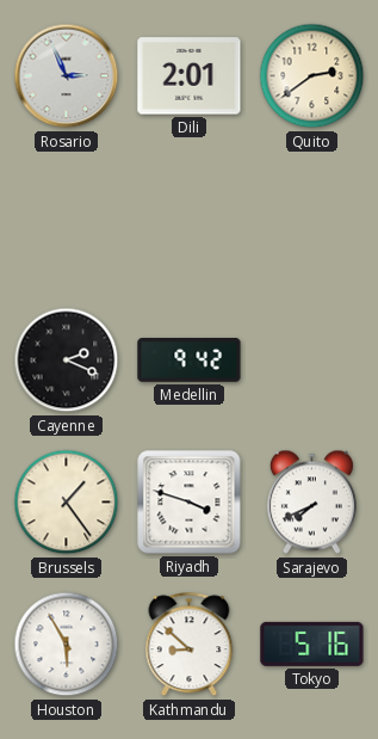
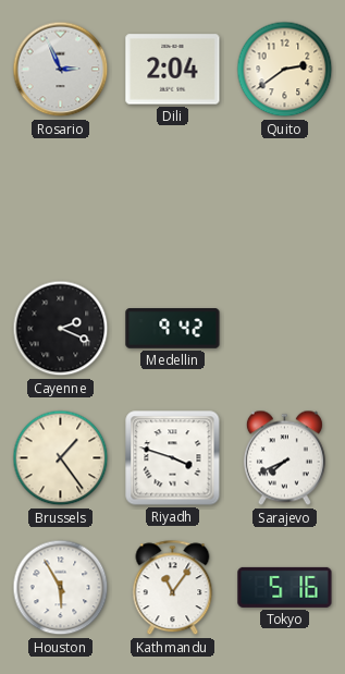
Dili: 2:01 -> 2:04
Kathmandu: 8:52 -> 11:06
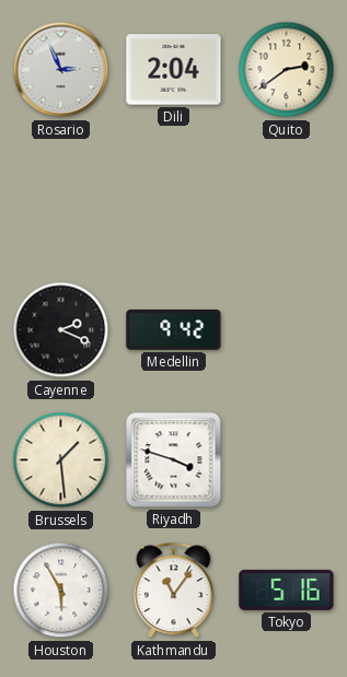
Brussels: 1:24 -> 1:29
Sarajevo: 7:41 -> none
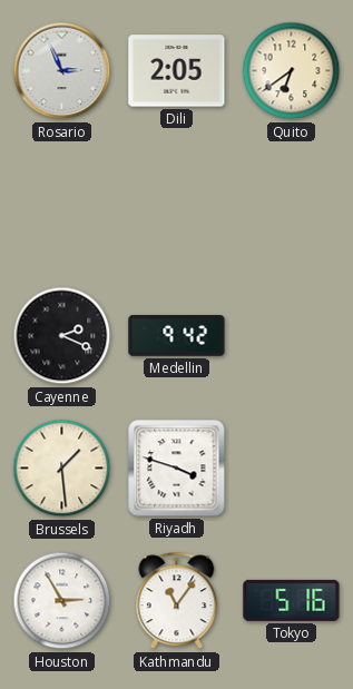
Dili: 2:04 -> 2:05
Quito: 2:39 -> 6:39
Houston: 5:55 -> 2:55
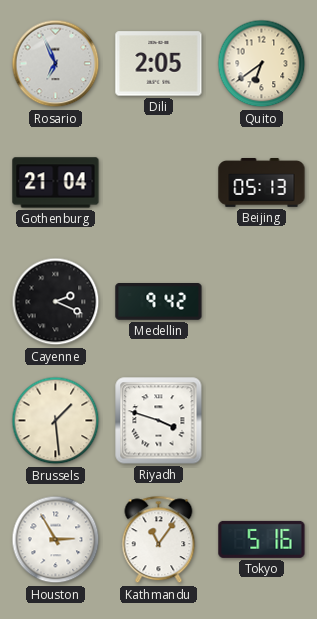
Rosario: 2:56 -> 6:56
Gothenburg: none -> 21:04
Beijing: none -> 05:13
